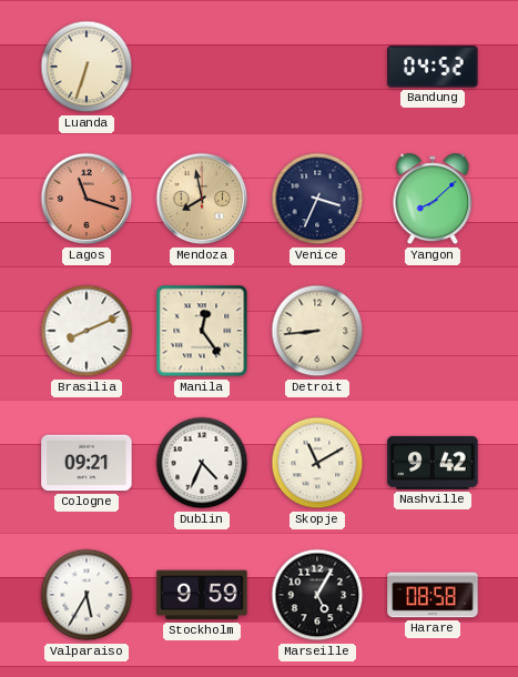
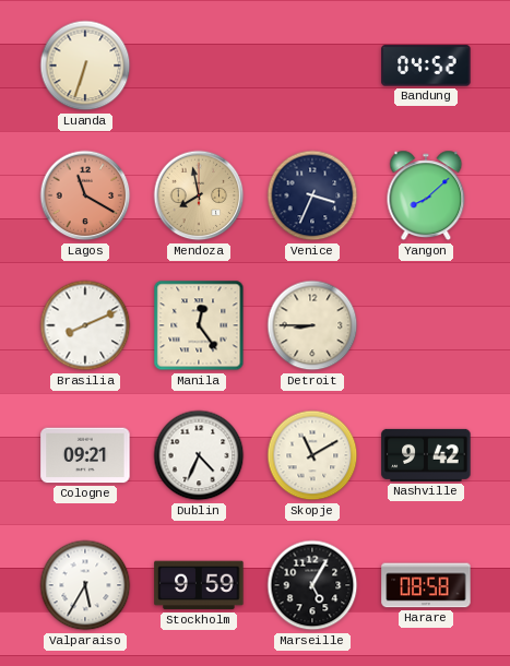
Lagos: 11:18 -> 11:20
Detroit: 8:44 -> 8:45
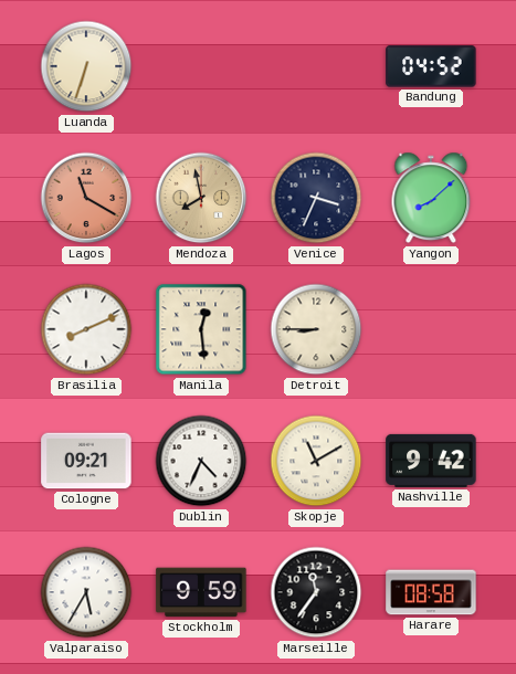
Manila: 12:24 -> 12:29
Marseille: 5:05 -> 11:36
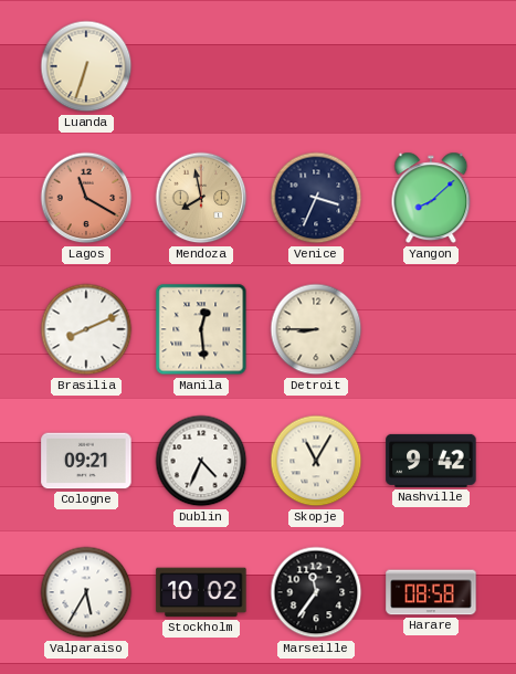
Bandung: 04:52 -> none
Skopje: 11:10 -> 11:05
Stockholm: 9:59 -> 10:02
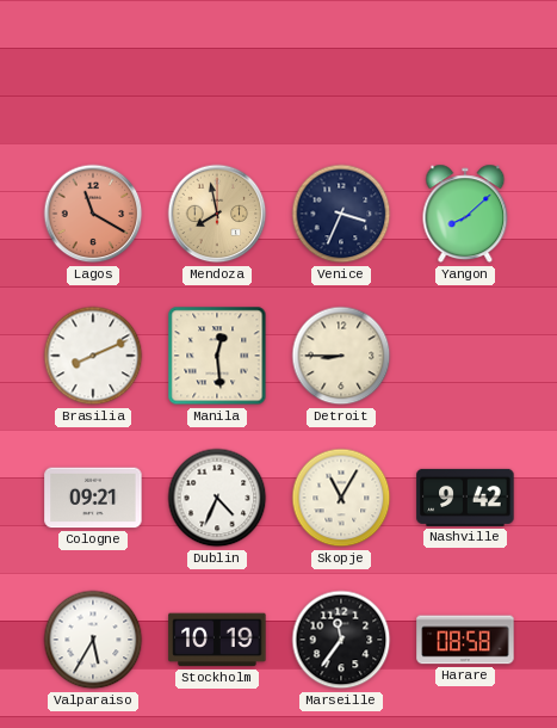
Luanda: 6:33 -> none
Stockholm: 10:02 -> 10:19
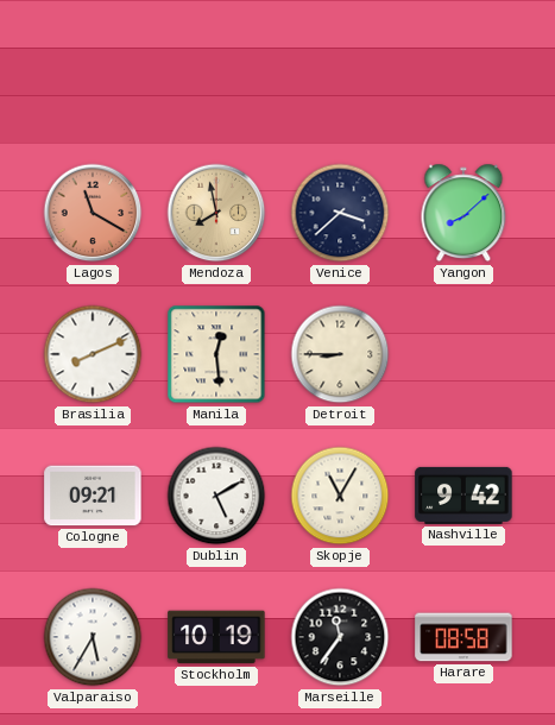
Venice: 3:34 -> 3:38
Dublin: 4:34 -> 5:10
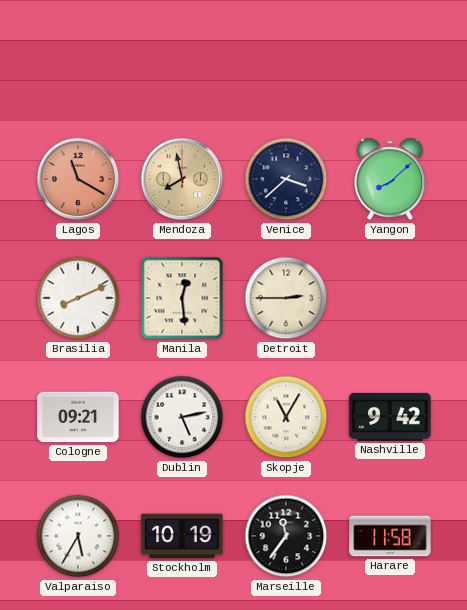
Detroit: 8:45 -> 2:45
Dublin: 5:10 -> 5:13
Harare: 08:58 -> 11:58
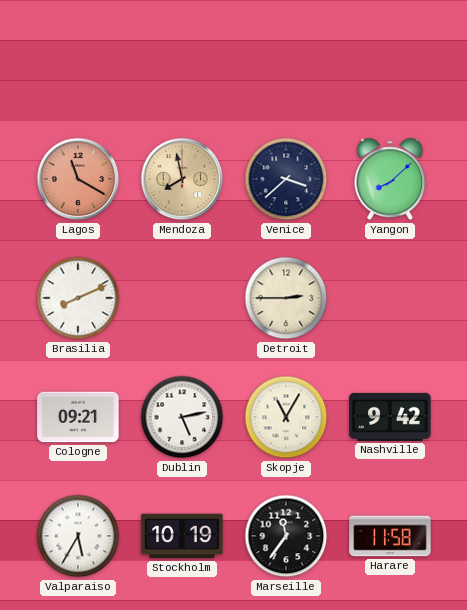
Manila: 12:29 -> none
